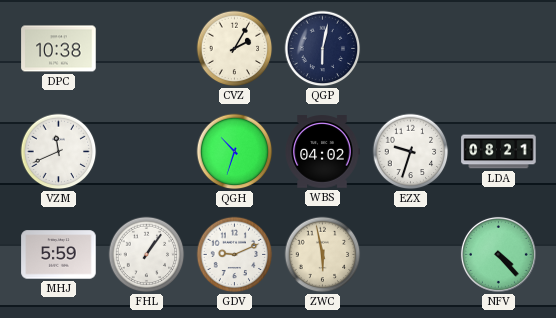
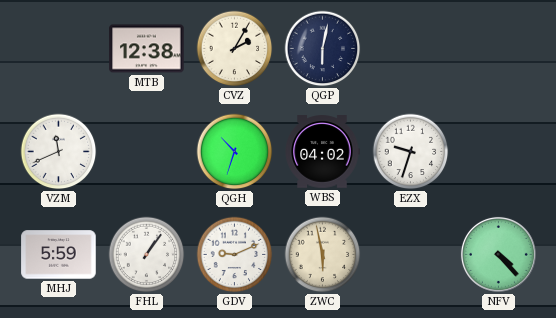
DPC: 10:38 -> none
MTB: none -> 12:38
LDA: 08:21 -> none
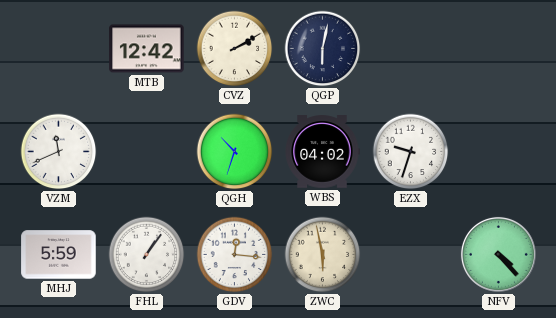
MTB: 12:38 -> 12:42
CVZ: 2:05 -> 2:10
GDV: 9:11 -> 12:16
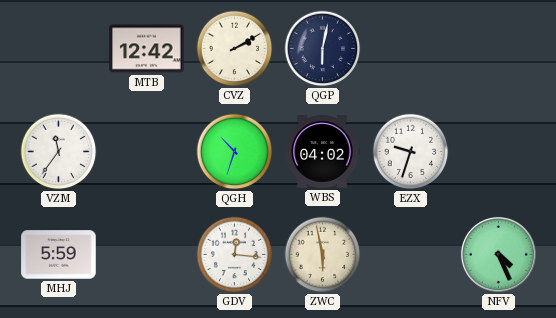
VZM: 11:41 -> 11:36
FHL: 1:06 -> none
NFV: 4:23 -> 4:26
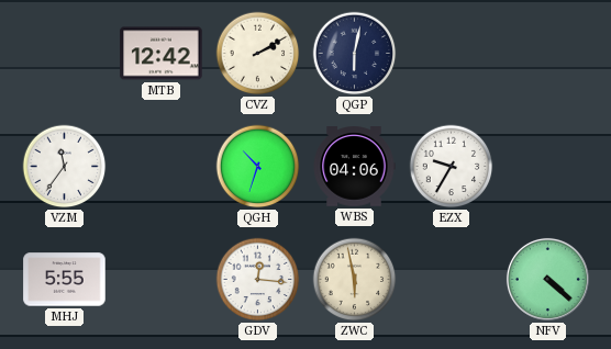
WBS: 04:02 -> 04:06
EZX: 9:33 -> 9:35
MHJ: 5:59 -> 5:55
NFV: 4:26 -> 4:22
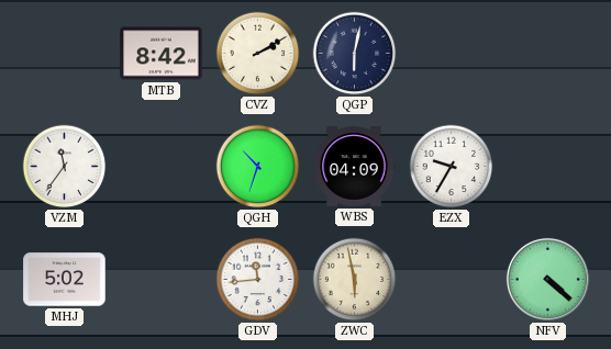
MTB: 12:42 -> 8:42
WBS: 04:06 -> 04:09
MHJ: 5:55 -> 5:02
GDV: 12:16 -> 11:44
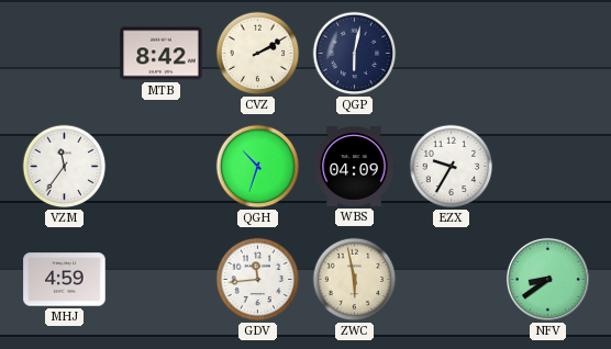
MHJ: 5:02 -> 4:59
NFV: 4:22 -> 8:39
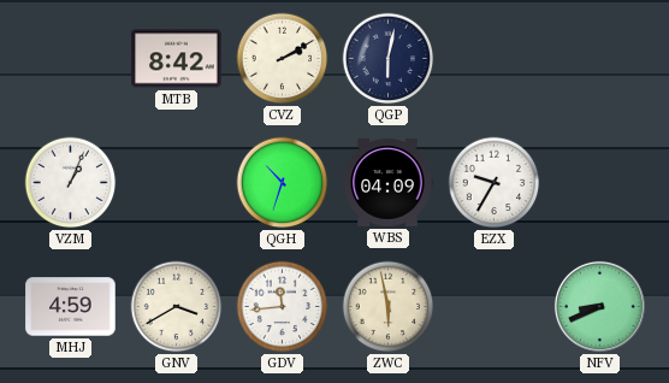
VZM: 11:36 -> 1:04
GNV: none -> 3:40
NFV: 8:39 -> 8:41
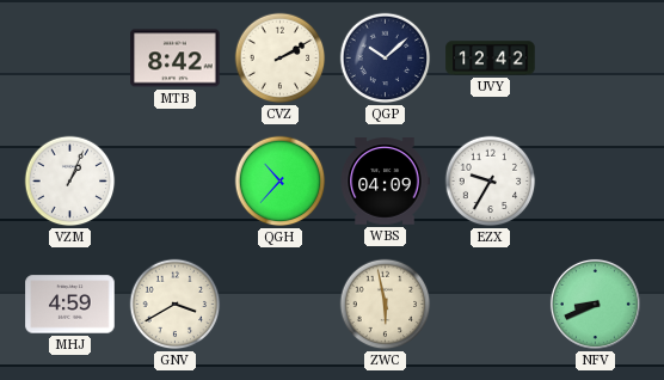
QGP: 6:02 -> 10:08
UVY: none -> 12:42
QGH: 10:33 -> 10:37
GDV: 11:44 -> none
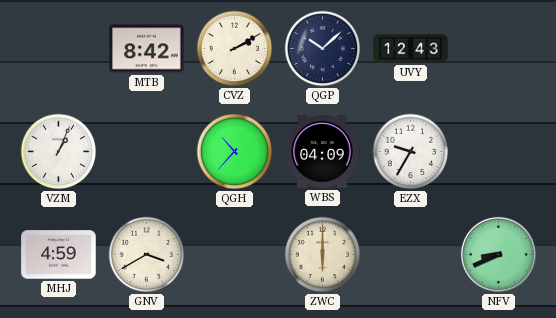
UVY: 12:42 -> 12:43
ZWC: 5:58 -> 6:00
